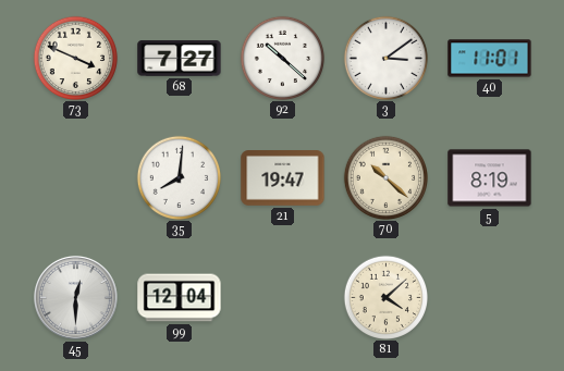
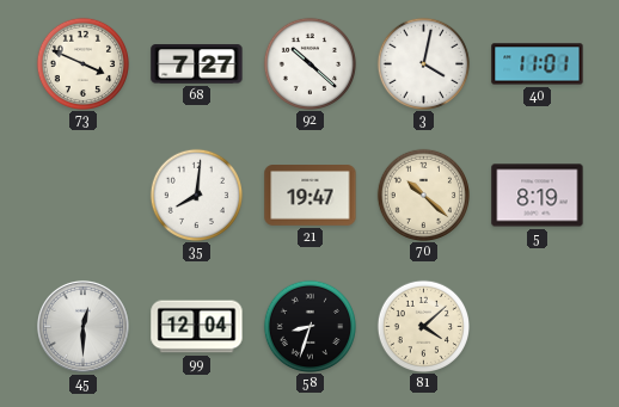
3: 3:09 -> 4:02
58: none -> 8:33
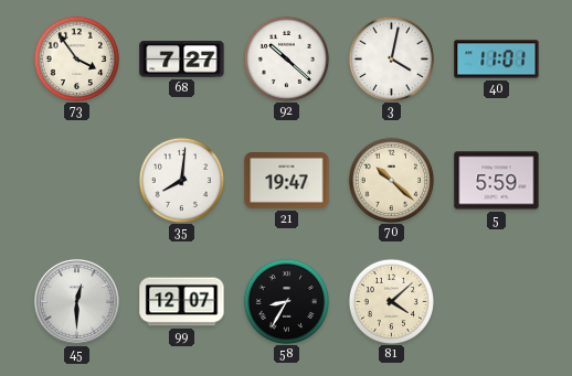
73: 3:49 -> 3:54
5: 8:19 -> 5:59
99: 12:04 -> 12:07
58: 8:33 -> 8:35
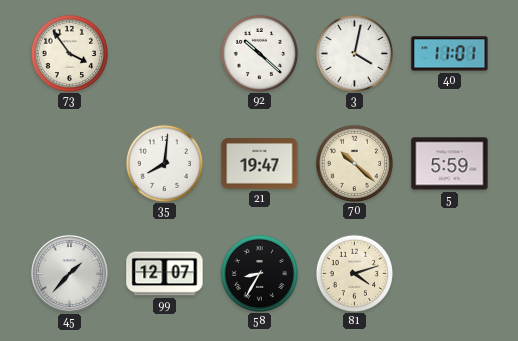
68: 7:27 -> none
45: 12:30 -> 1:37
81: 4:08 -> 4:12
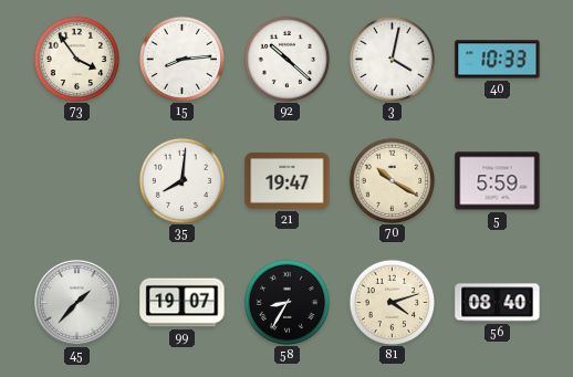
15: none -> 8:14
40: 11:01 -> 10:33
70: 10:22 -> 10:20
99: 12:07 -> 19:07
56: none -> 08:40
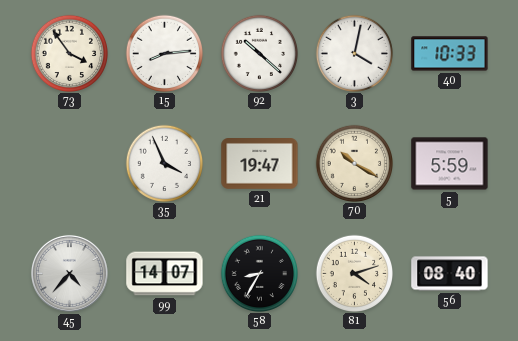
35: 8:01 -> 3:56
45: 1:37 -> 4:37
99: 19:07 -> 14:07
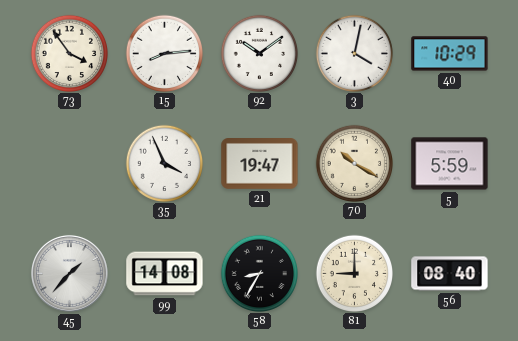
92: 10:22 -> 10:09
40: 10:33 -> 10:29
45: 4:37 -> 1:37
99: 14:07 -> 14:08
81: 4:12 -> 9:00
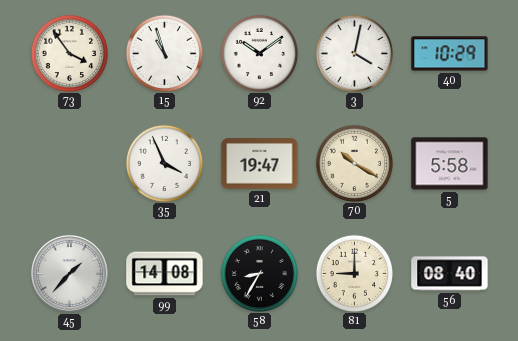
15: 8:14 -> 10:57
5: 5:59 -> 5:58
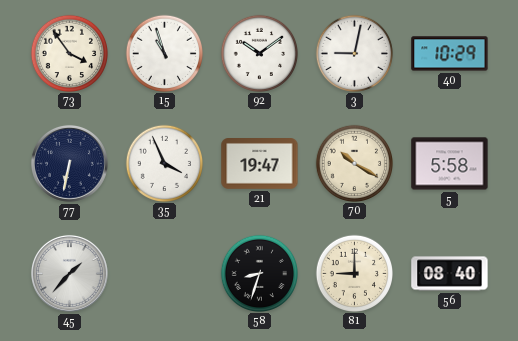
3: 4:02 -> 9:02
77: none -> 6:32
99: 14:08 -> none
58: 8:35 -> 8:33
